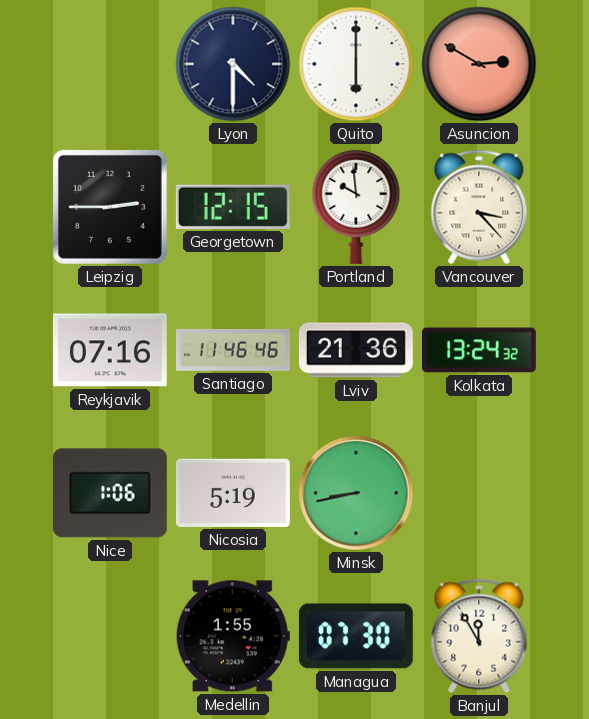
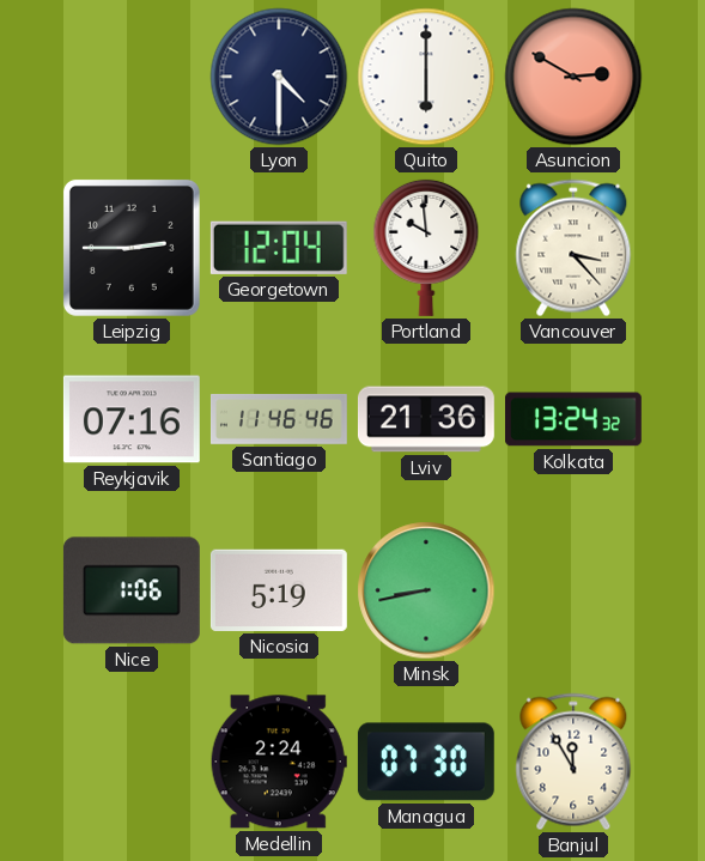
Georgetown: 12:15 -> 12:04
Medellin: 1:55 -> 2:24
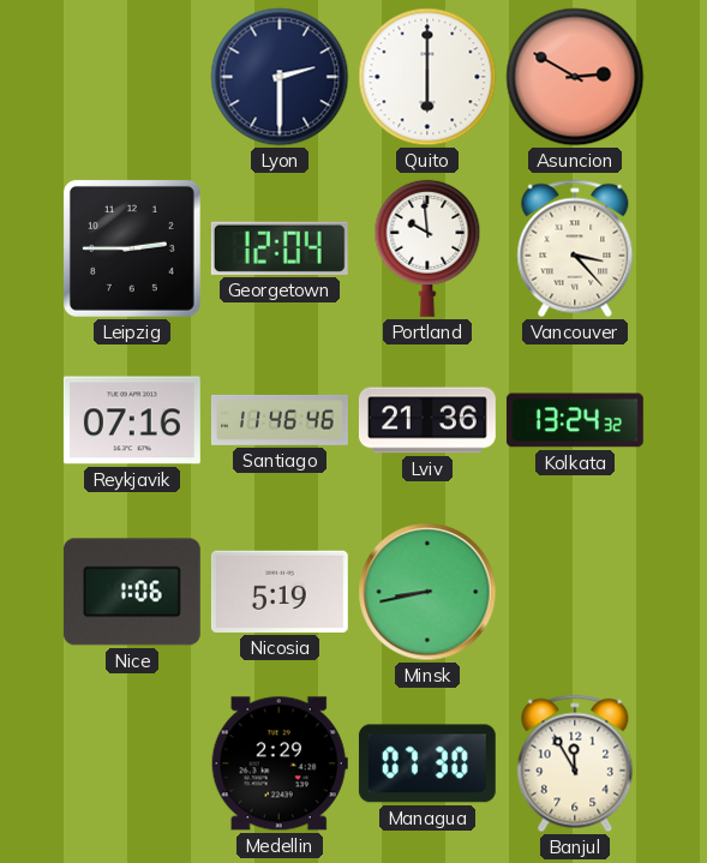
Lyon: 4:30 -> 2:30
Medellin: 2:24 -> 2:29
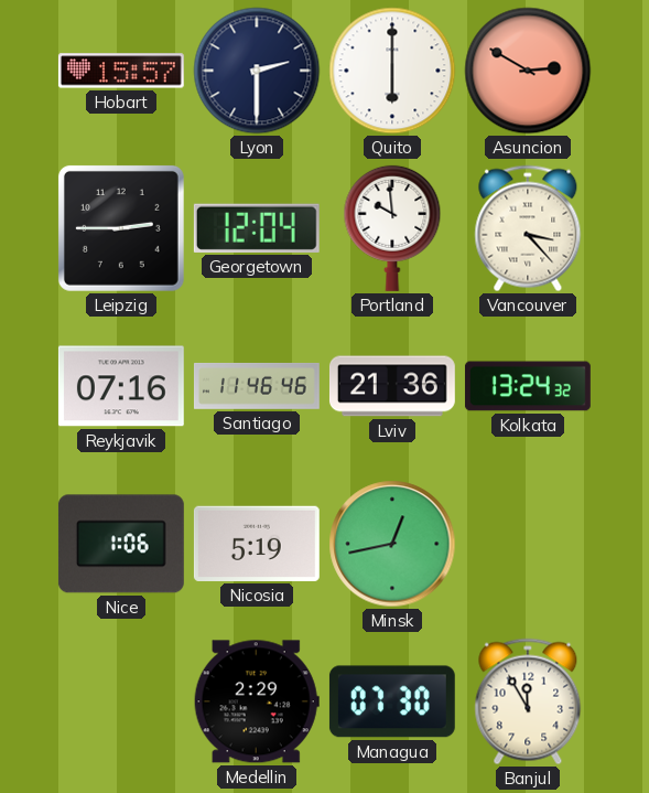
Hobart: none -> 15:57
Minsk: 8:43 -> 12:43
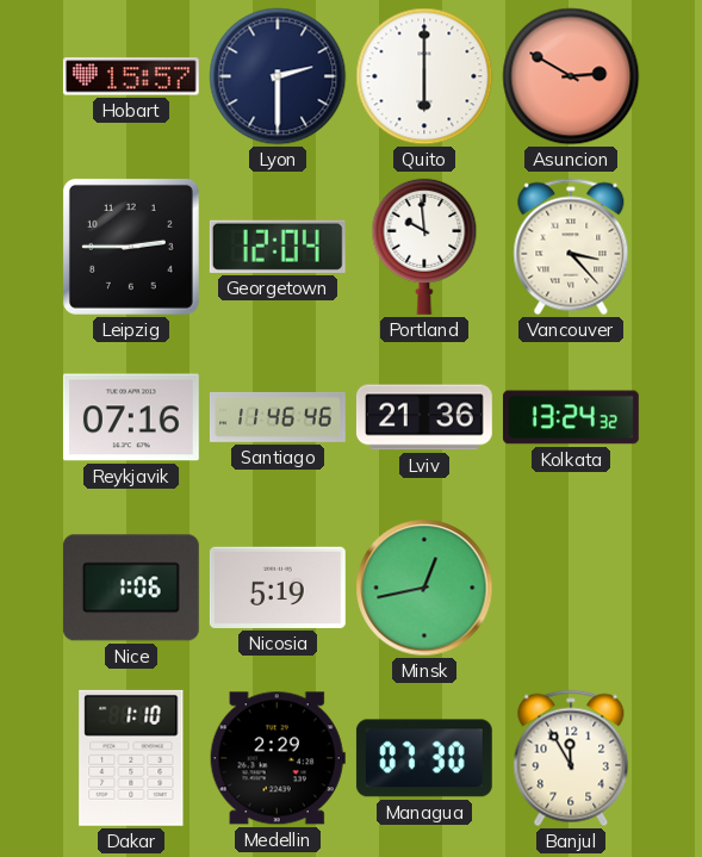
Dakar: none -> 1:10
